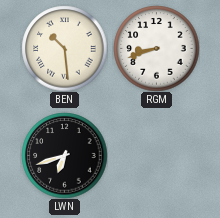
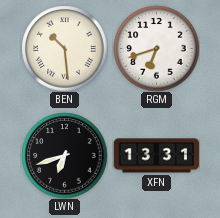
RGM: 8:42 -> 6:42
XFN: none -> 13:31
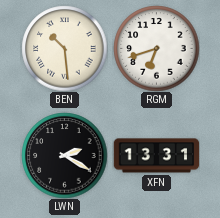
LWN: 6:42 -> 2:20
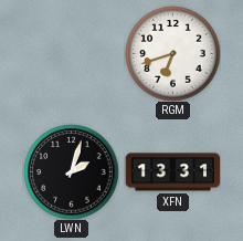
BEN: 10:29 -> none
LWN: 2:20 -> 2:03
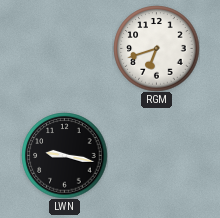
LWN: 2:03 -> 9:17
XFN: 13:31 -> none
